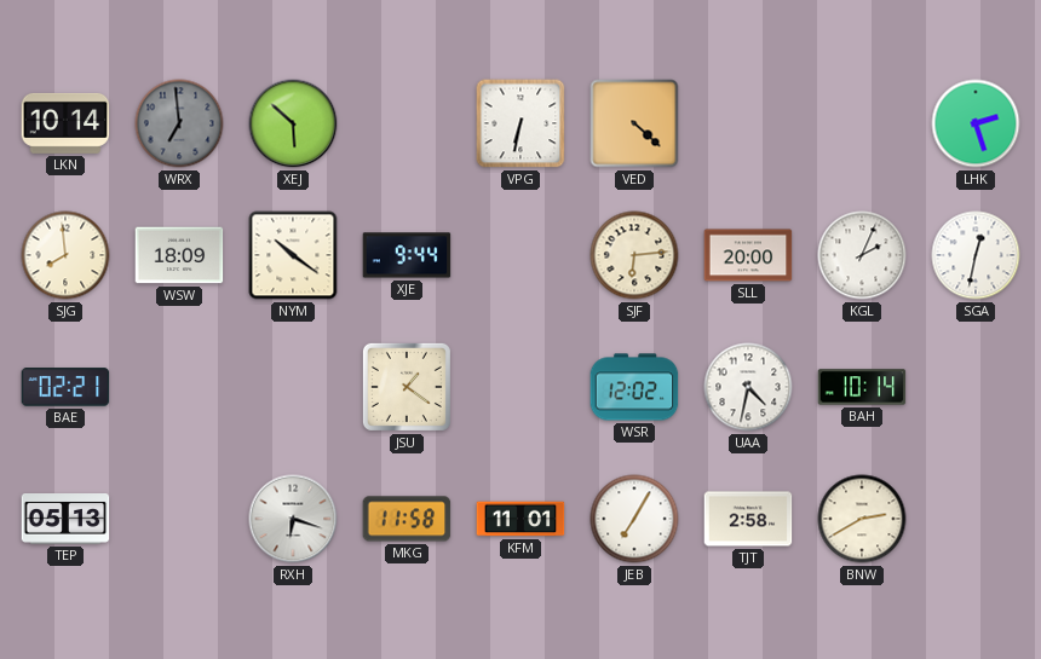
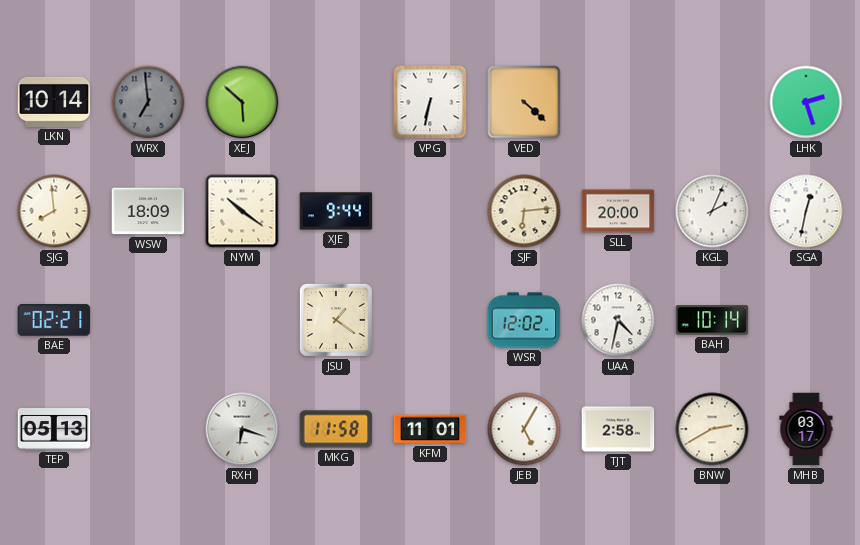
JEB: 7:05 -> 5:05
MHB: none -> 03:17
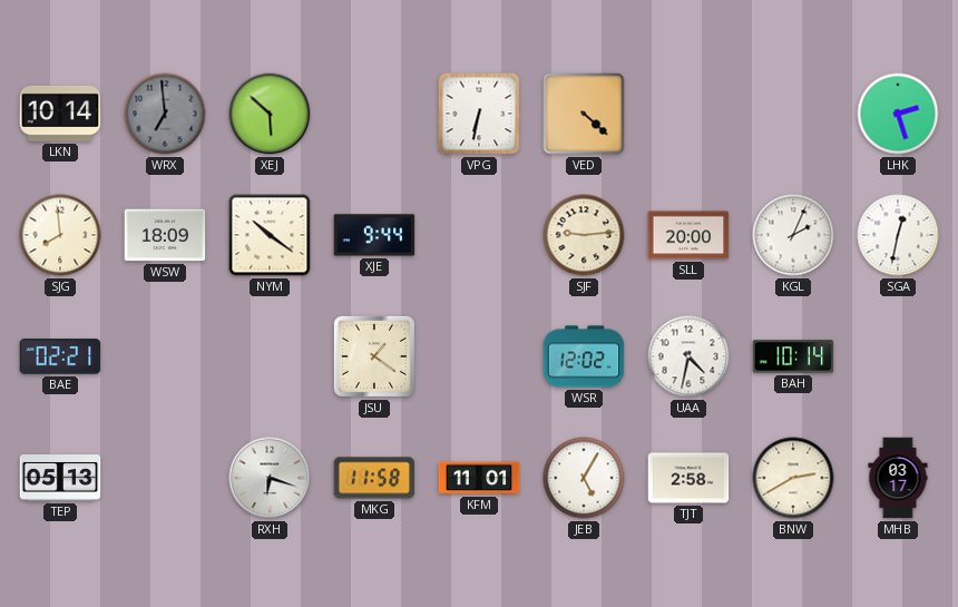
SJF: 6:14 -> 9:14
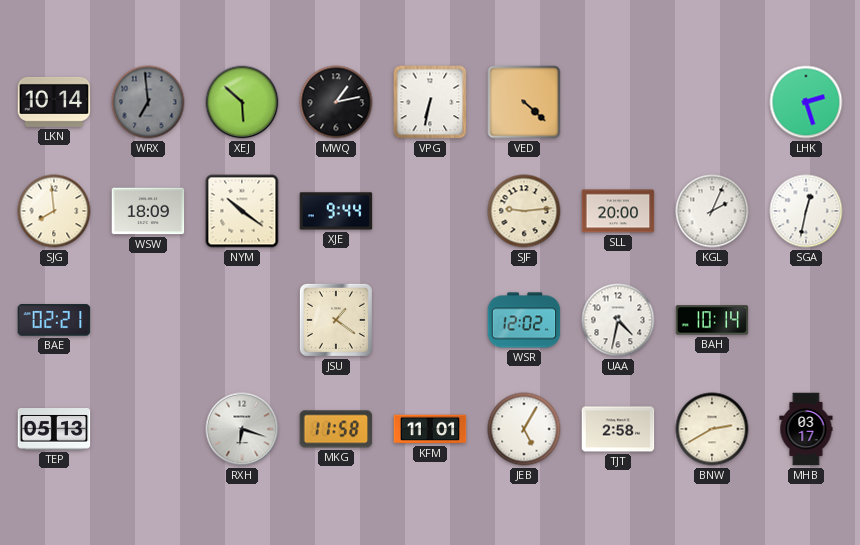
MWQ: none -> 1:13
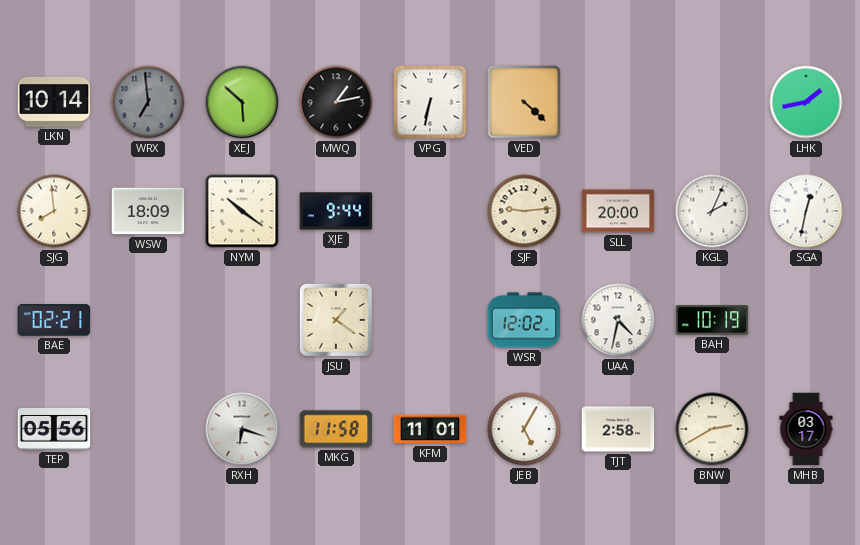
LHK: 2:27 -> 1:43
BAH: 10:14 -> 10:19
TEP: 05:13 -> 05:56
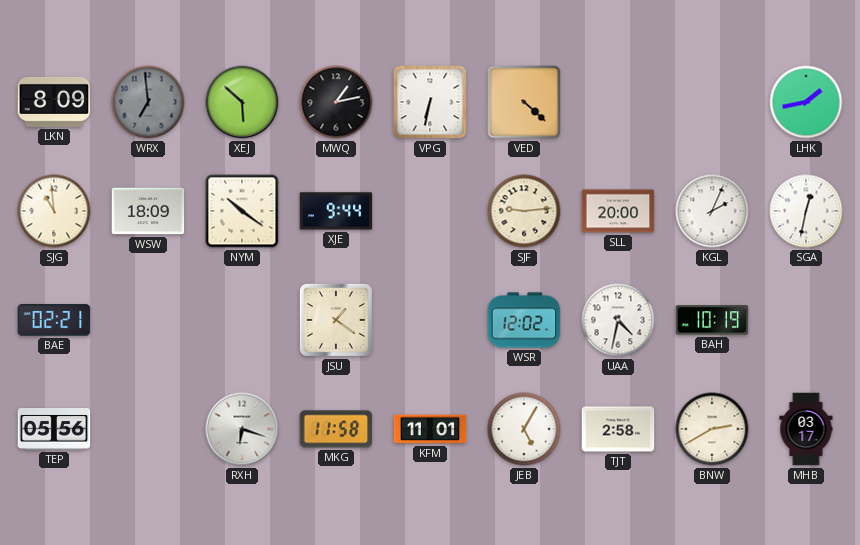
LKN: 10:14 -> 8:09
SJG: 7:59 -> 10:59
